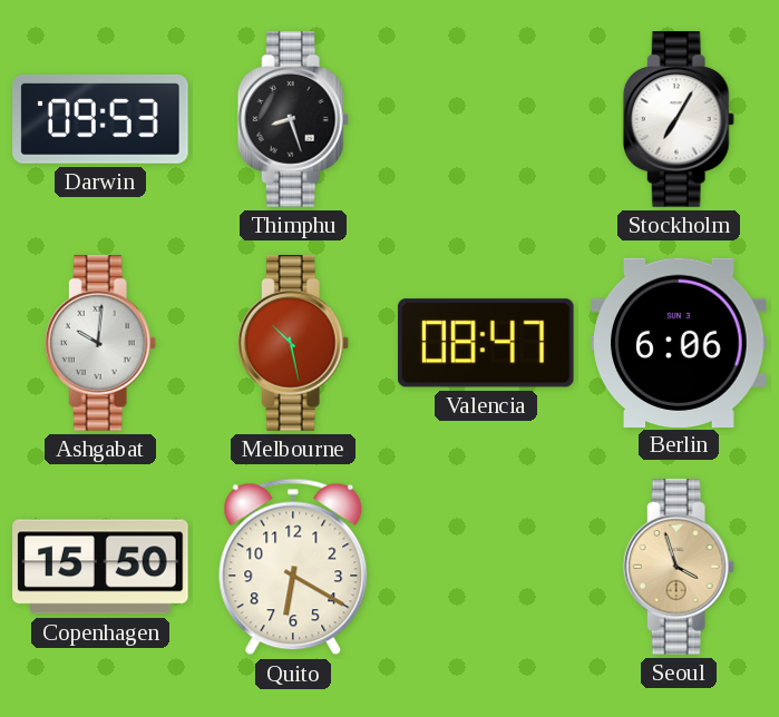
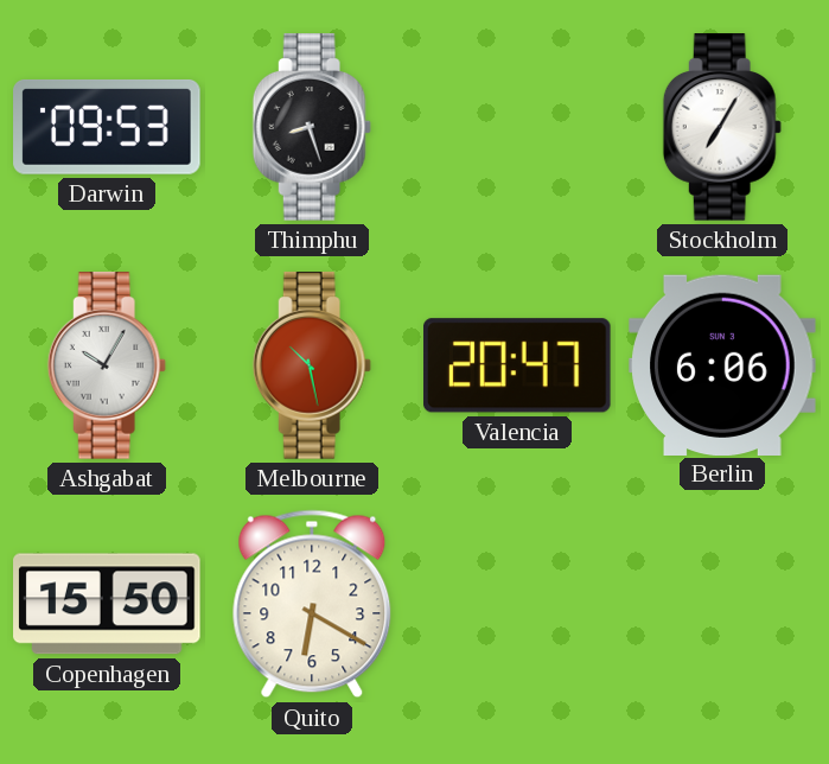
Ashgabat: 10:01 -> 10:05
Valencia: 08:47 -> 20:47
Seoul: 3:57 -> none
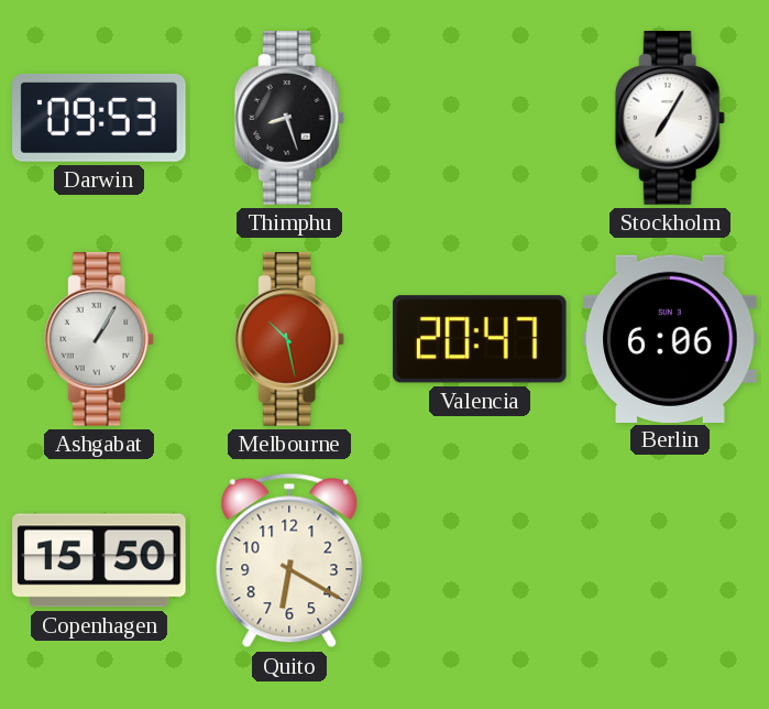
Ashgabat: 10:05 -> 1:05
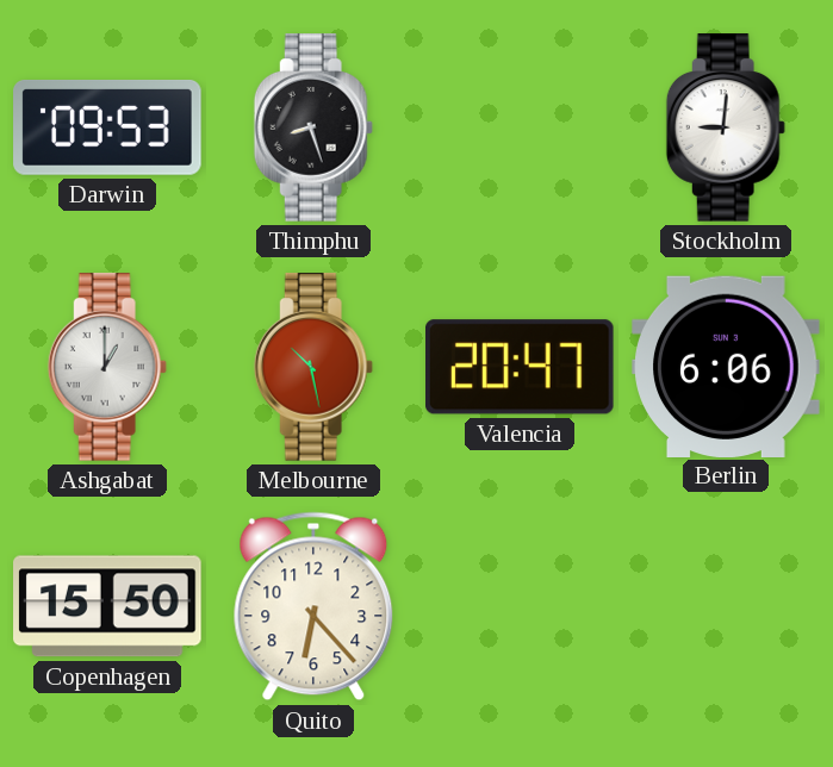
Stockholm: 7:05 -> 9:01
Ashgabat: 1:05 -> 1:00
Quito: 6:20 -> 6:23
